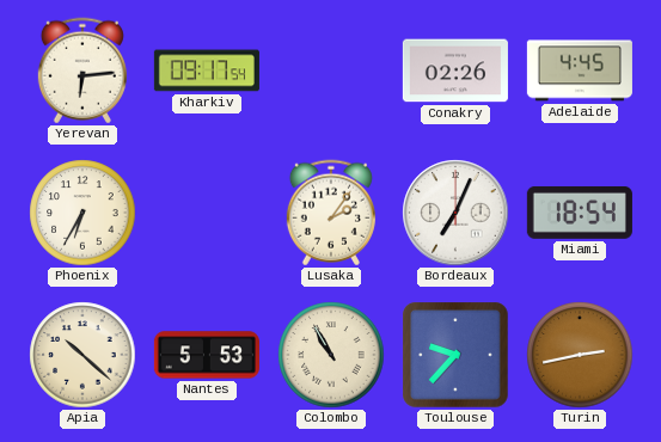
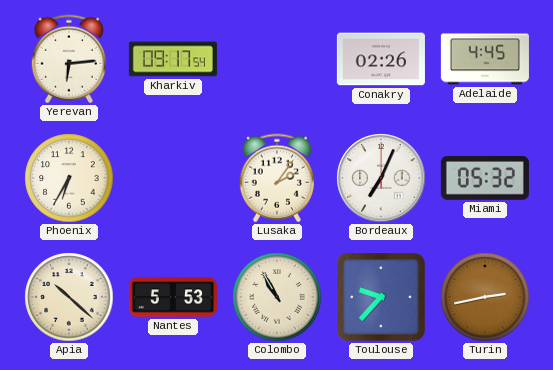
Miami: 18:54 -> 05:32
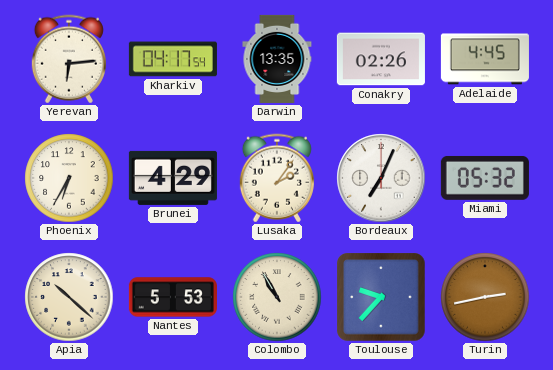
Kharkiv: 09:17 -> 04:17
Darwin: none -> 13:35
Brunei: none -> 4:29
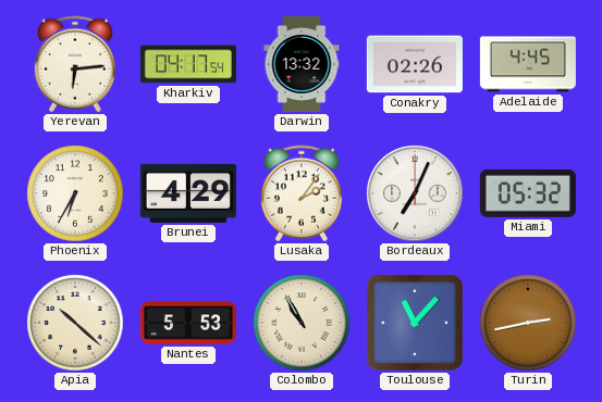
Darwin: 13:35 -> 13:32
Toulouse: 9:37 -> 11:07
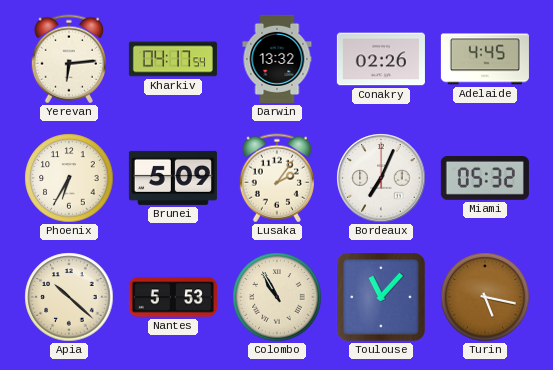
Brunei: 4:29 -> 5:09
Turin: 2:43 -> 5:17
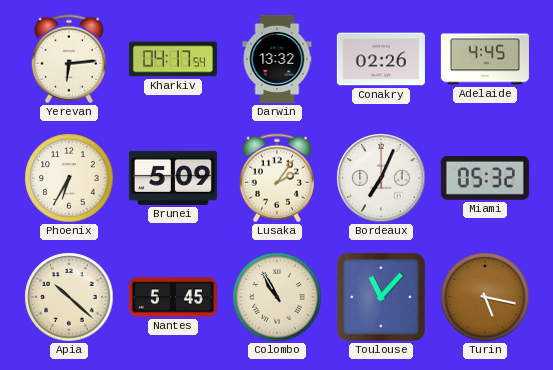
Nantes: 5:53 -> 5:45
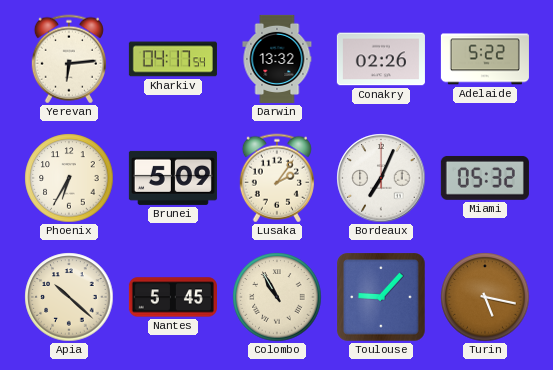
Adelaide: 4:45 -> 5:22
Toulouse: 11:07 -> 9:07
